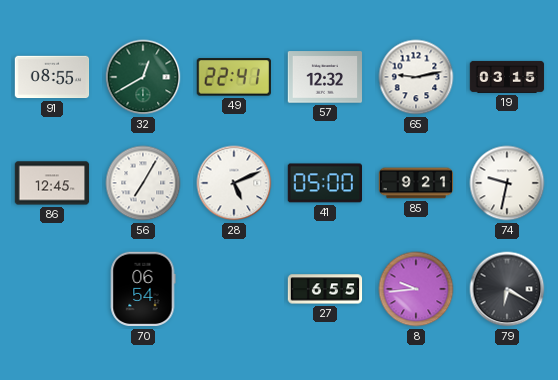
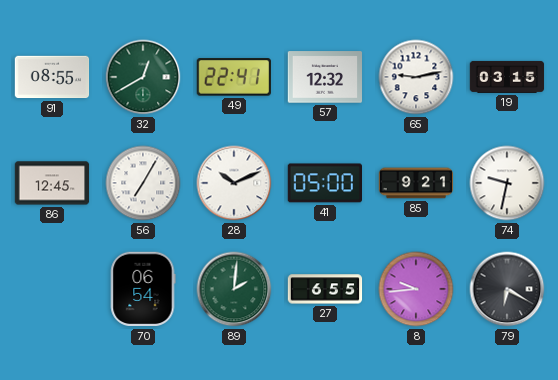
28: 5:11 -> 10:11
89: none -> 2:01
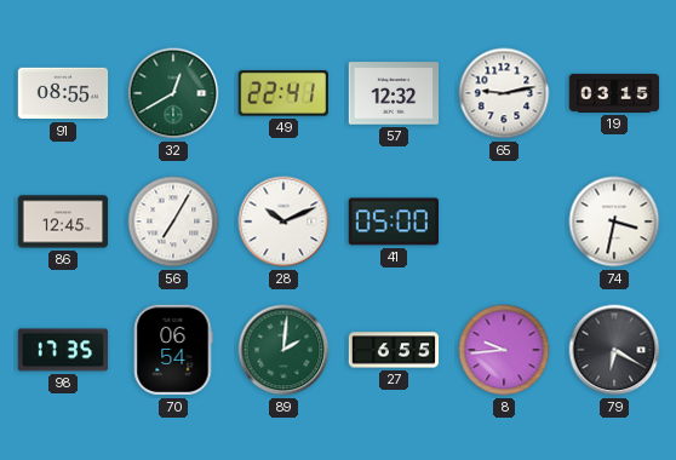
85: 9:21 -> none
74: 9:32 -> 3:32
98: none -> 17:35
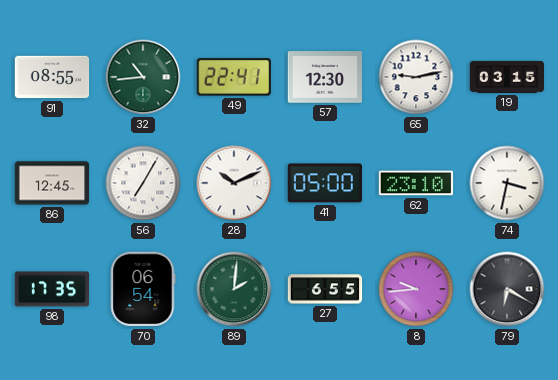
32: 12:40 -> 10:44
57: 12:32 -> 12:30
62: none -> 23:10
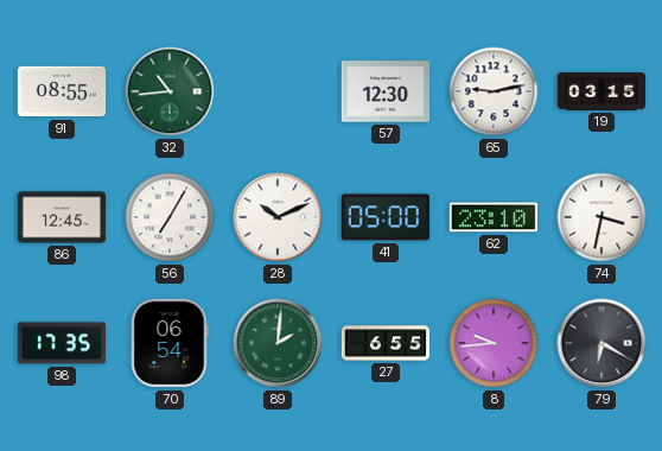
49: 22:41 -> none
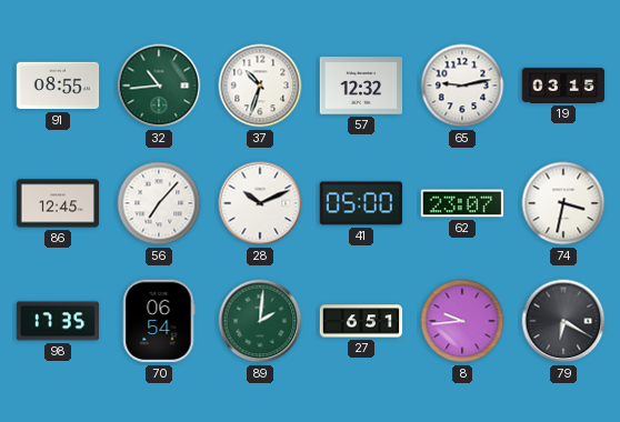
37: none -> 10:33
57: 12:30 -> 12:32
56: 7:05 -> 7:07
62: 23:10 -> 23:07
27: 6:55 -> 6:51
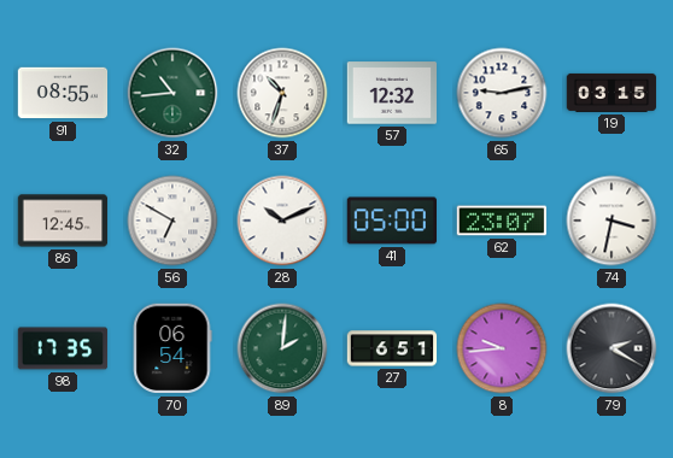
56: 7:07 -> 6:50
79: 6:20 -> 2:20
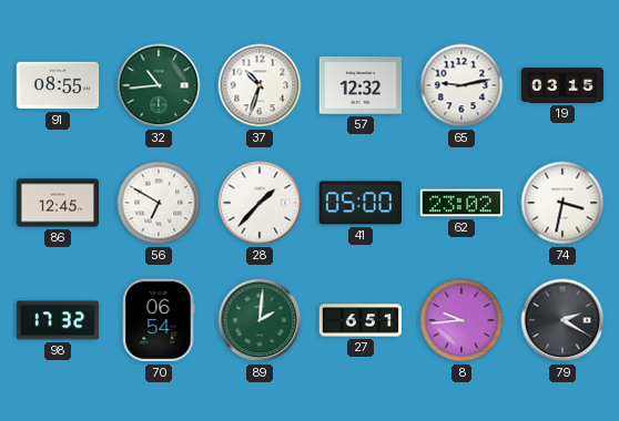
28: 10:11 -> 1:37
62: 23:07 -> 23:02
98: 17:35 -> 17:32
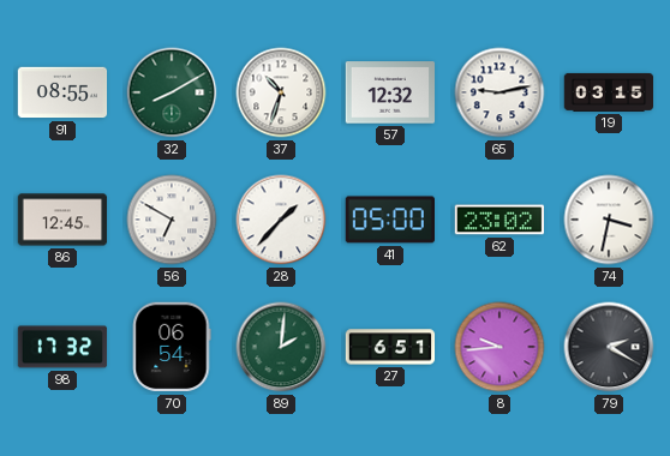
32: 10:44 -> 8:10
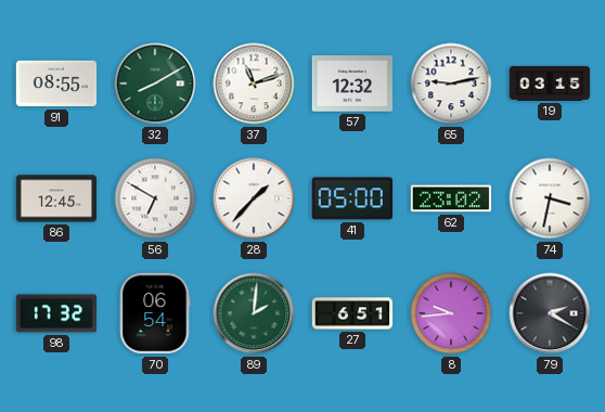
37: 10:33 -> 11:12
